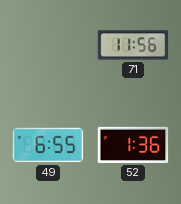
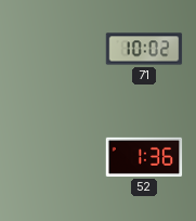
71: 11:56 -> 10:02
49: 6:55 -> none
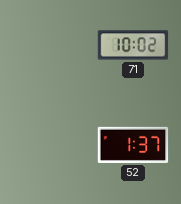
52: 1:36 -> 1:37
